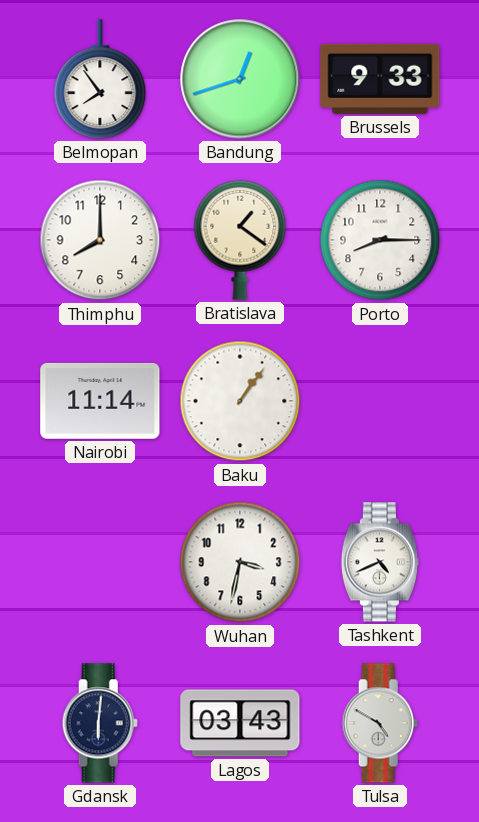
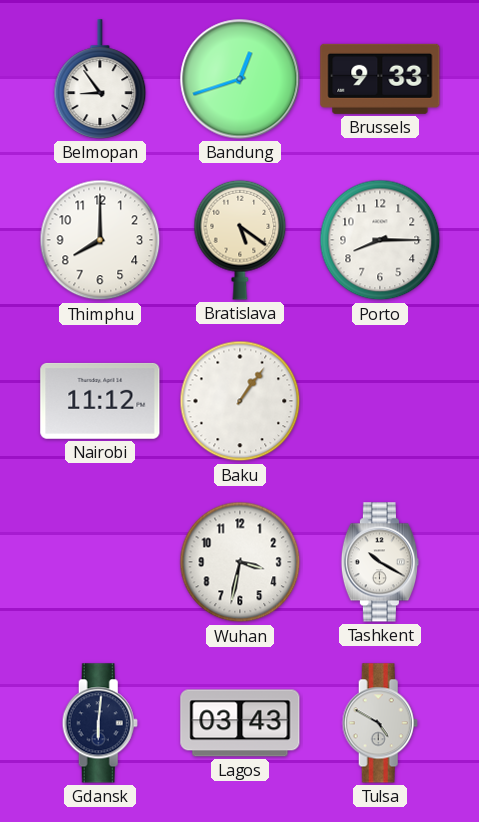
Belmopan: 7:54 -> 8:54
Bratislava: 1:21 -> 5:21
Nairobi: 11:14 -> 11:12
Tashkent: 4:41 -> 10:20
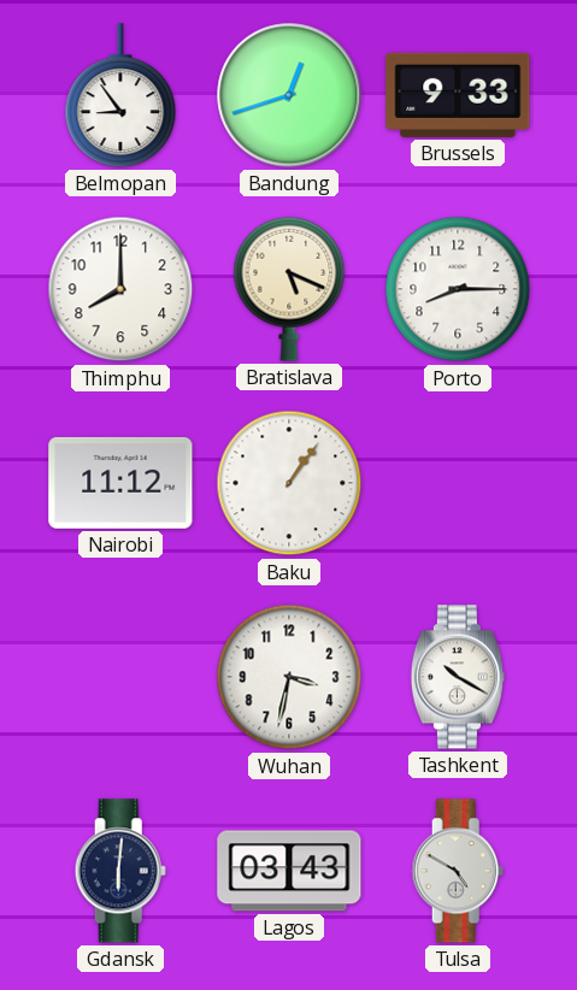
Bratislava: 5:21 -> 5:19
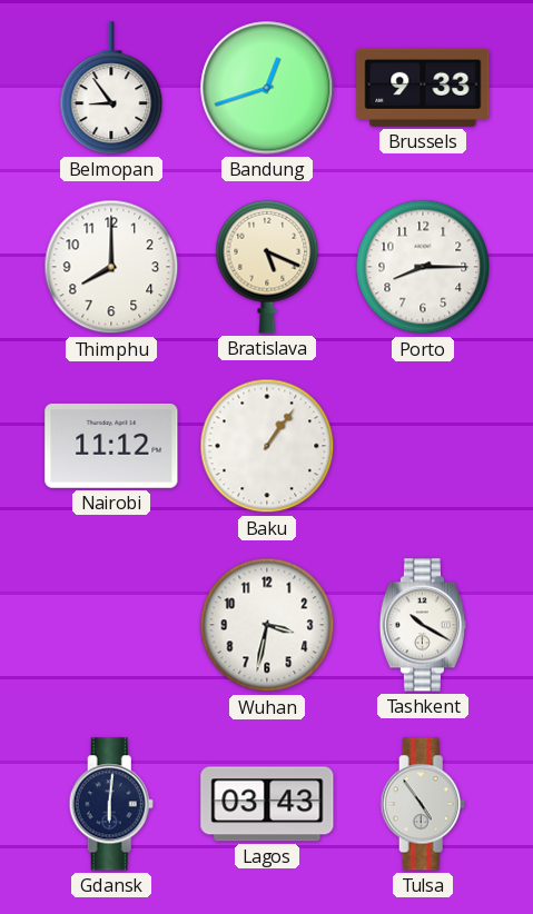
Tulsa: 4:50 -> 4:54
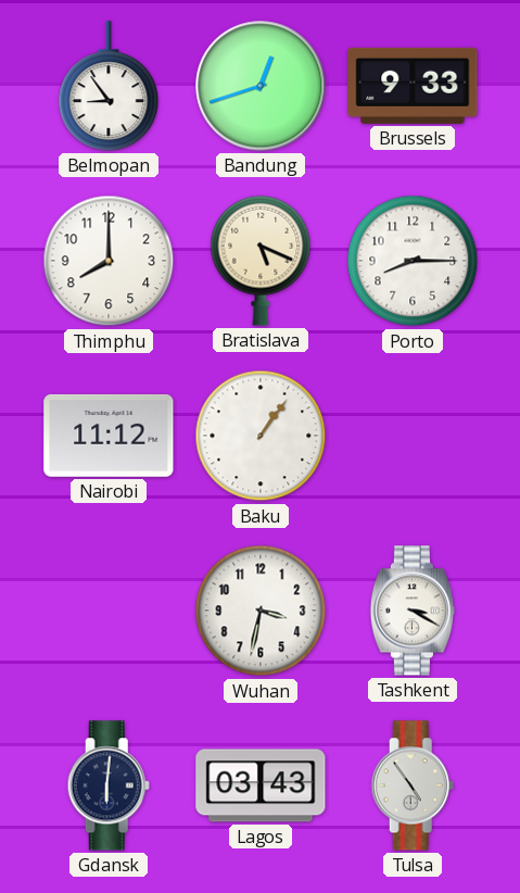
Tashkent: 10:20 -> 3:20
